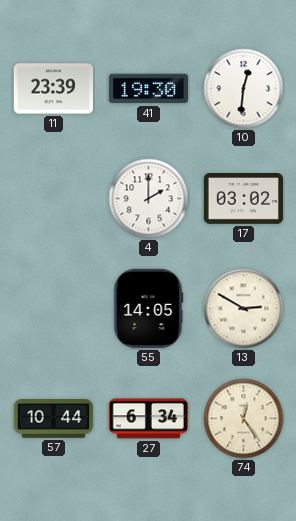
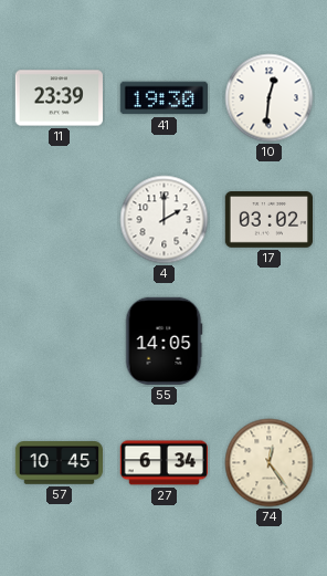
13: 2:50 -> none
57: 10:44 -> 10:45
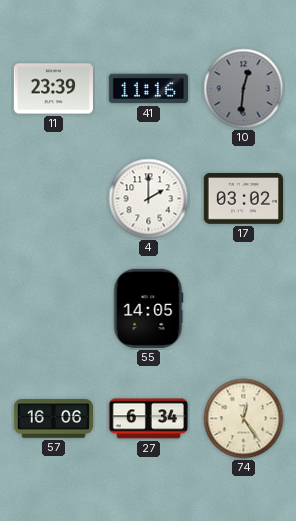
41: 19:30 -> 11:16
10 dial: white -> grey
57: 10:45 -> 16:06
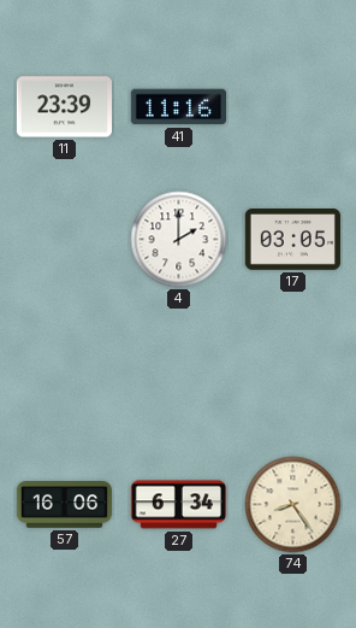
10: 12:31 -> none
17: 03:02 -> 03:05
55: 14:05 -> none
74: 12:24 -> 8:24
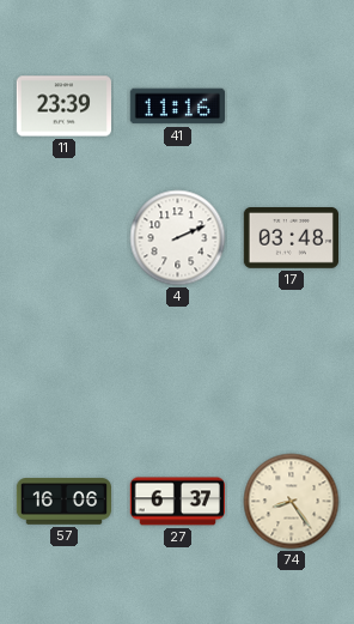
4: 2:00 -> 2:11
17: 03:05 -> 03:48
27: 6:34 -> 6:37
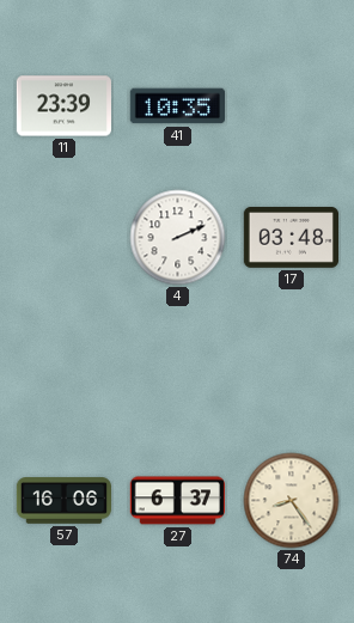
41: 11:16 -> 10:35
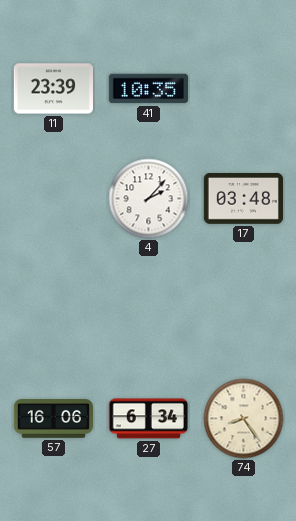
4: 2:11 -> 2:07
27: 6:37 -> 6:34
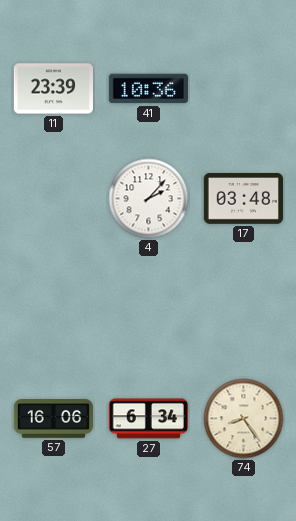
41: 10:35 -> 10:36
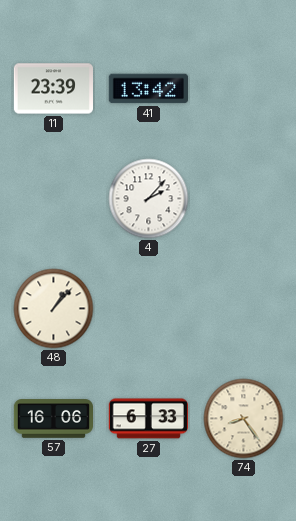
41: 10:36 -> 13:42
17: 03:48 -> none
48: none -> 1:07
27: 6:34 -> 6:33
